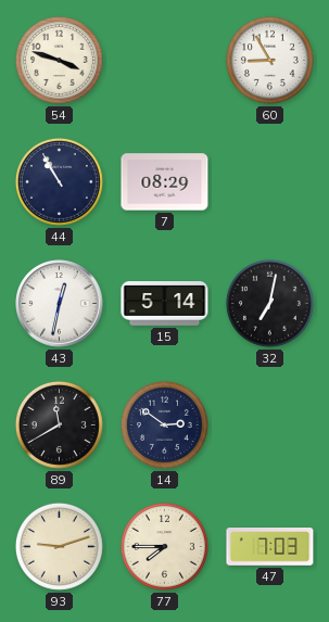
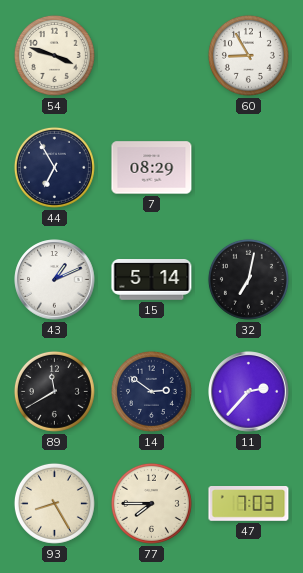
44: 10:55 -> 6:55
43: 12:32 -> 1:11
11: none -> 2:37
93: 9:12 -> 8:25
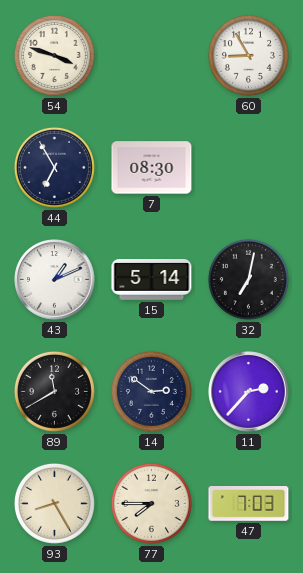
7: 08:29 -> 08:30
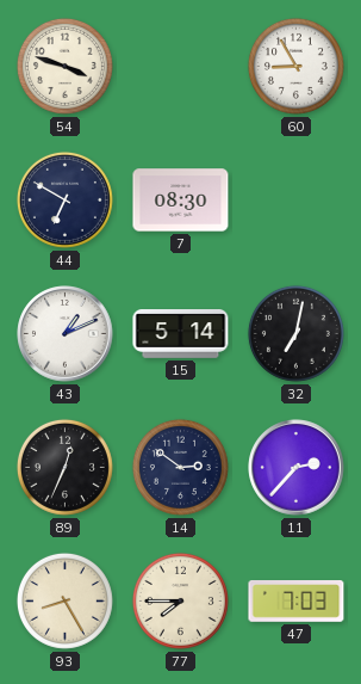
44: 6:55 -> 6:50
89: 11:40 -> 12:34
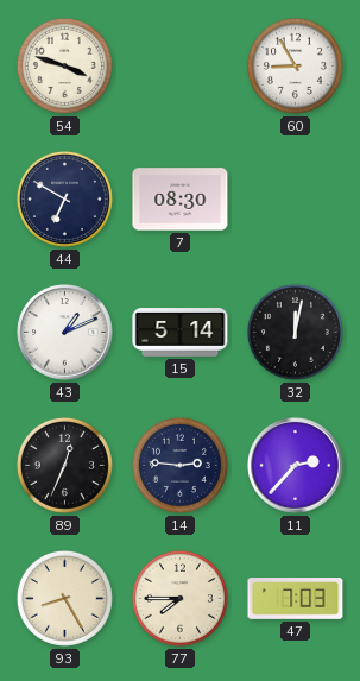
32: 7:02 -> 12:02
14: 2:51 -> 2:46
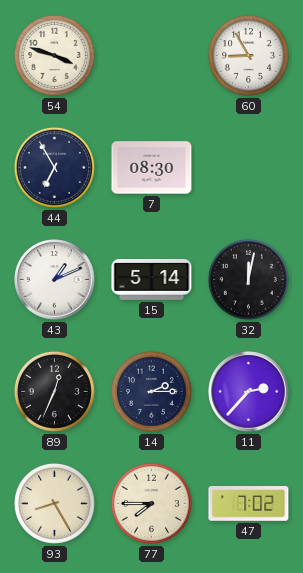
44: 6:50 -> 6:55
14: 2:46 -> 2:15
47: 7:03 -> 7:02
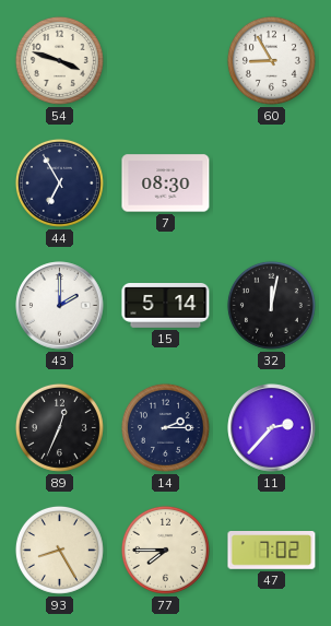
43: 1:11 -> 2:00
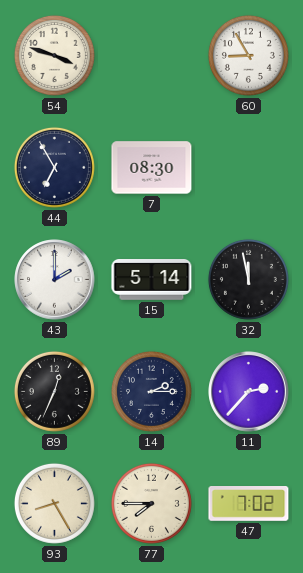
32: 12:02 -> 11:58
